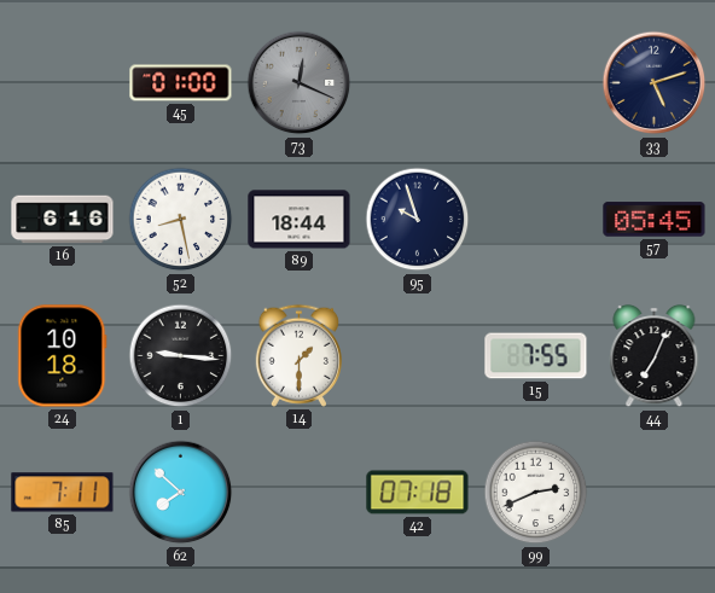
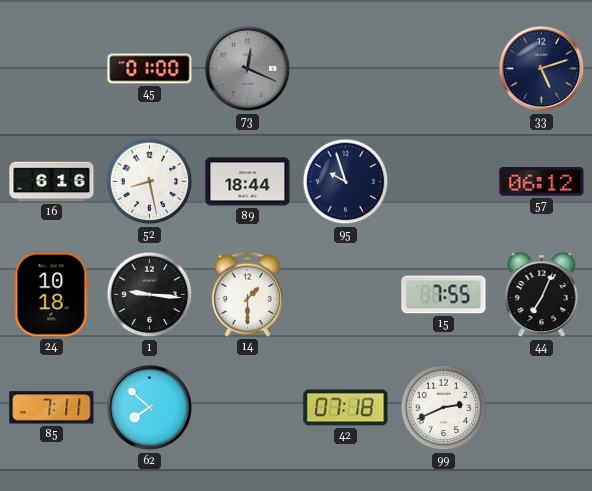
57: 05:45 -> 06:12
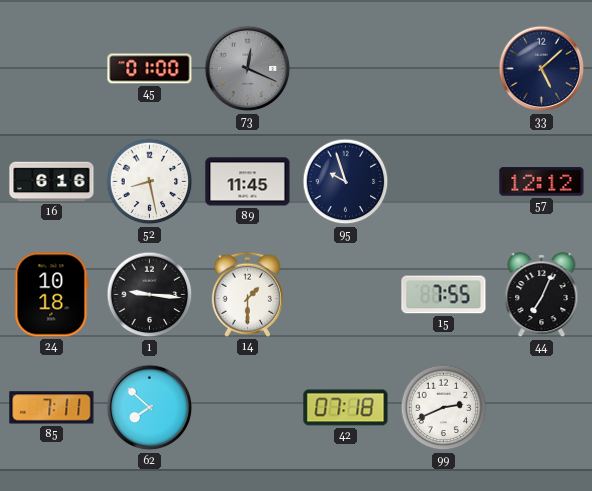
33: 5:12 -> 5:08
89: 18:44 -> 11:45
57: 06:12 -> 12:12
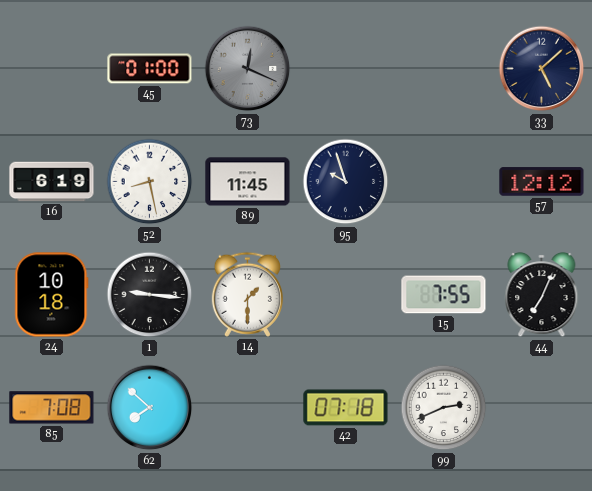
16: 6:16 -> 6:19
85: 7:11 -> 7:08
